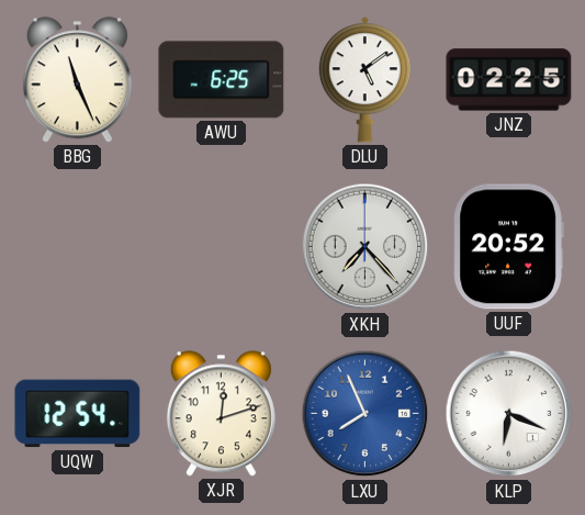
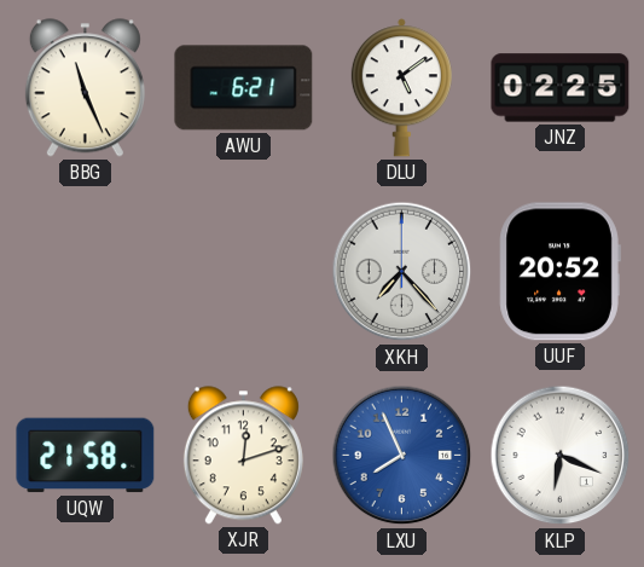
AWU: 6:25 -> 6:21
UQW: 12:54 -> 21:58
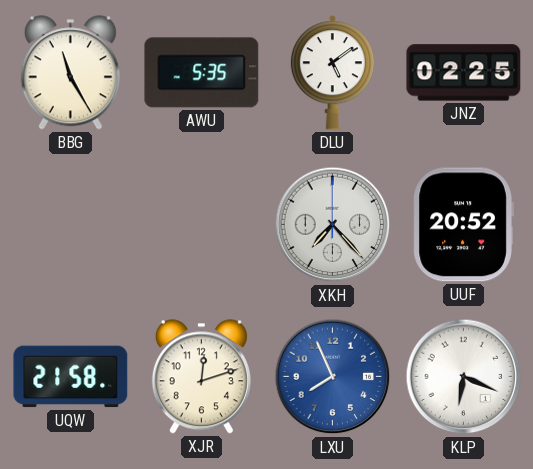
BBG: 11:26 -> 11:25
AWU: 6:21 -> 5:35
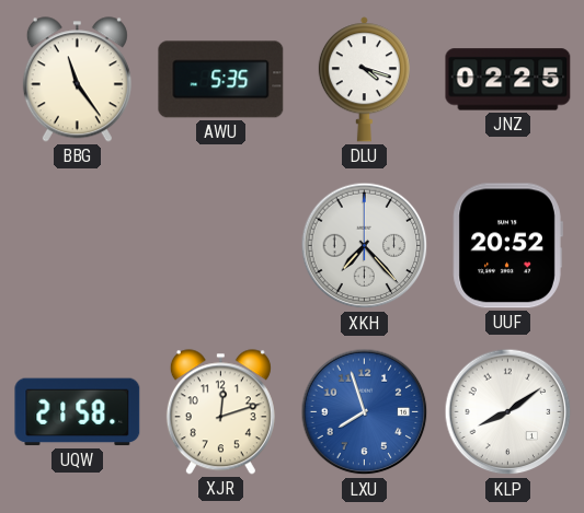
BBG: 11:25 -> 11:24
DLU: 5:09 -> 4:18
LXU: 7:56 -> 7:57
KLP: 6:19 -> 8:09
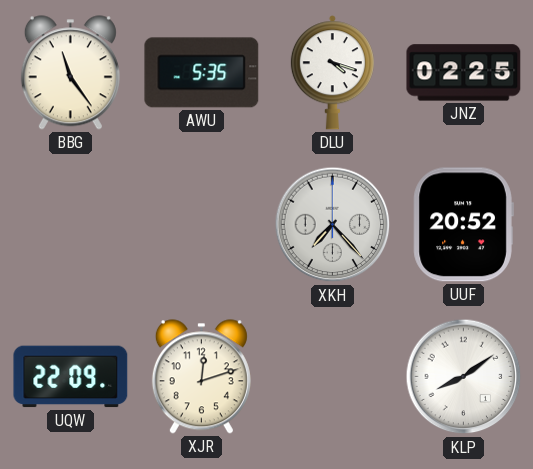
UQW: 21:58 -> 22:09
LXU: 7:57 -> none
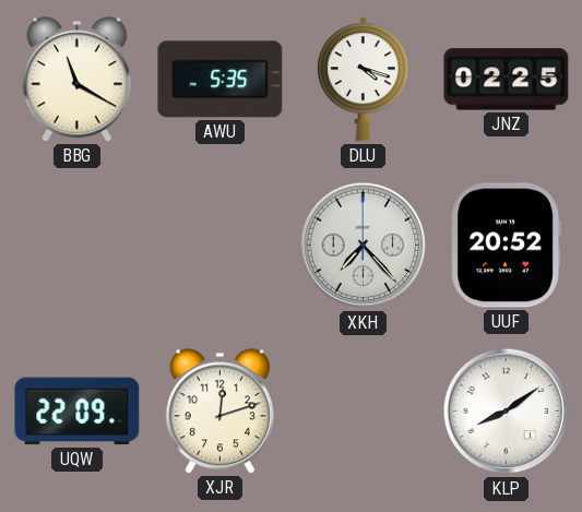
BBG: 11:24 -> 11:20
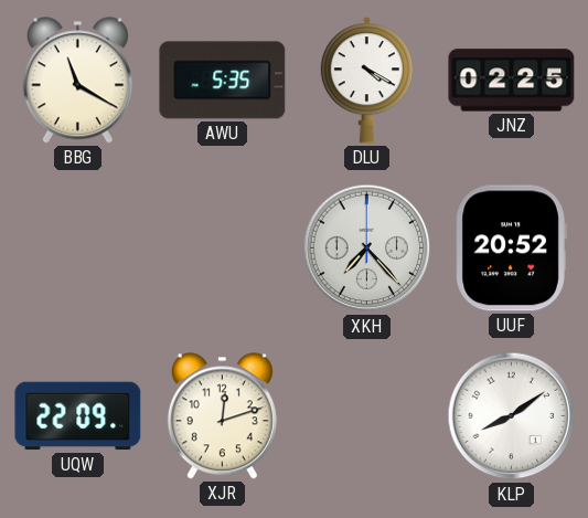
DLU: 4:18 -> 4:20
